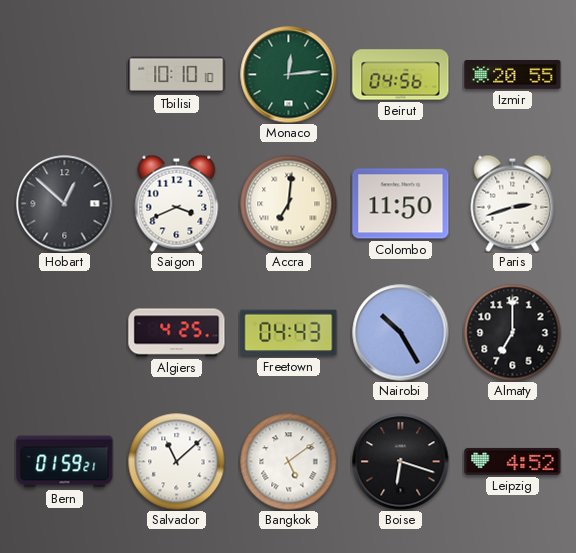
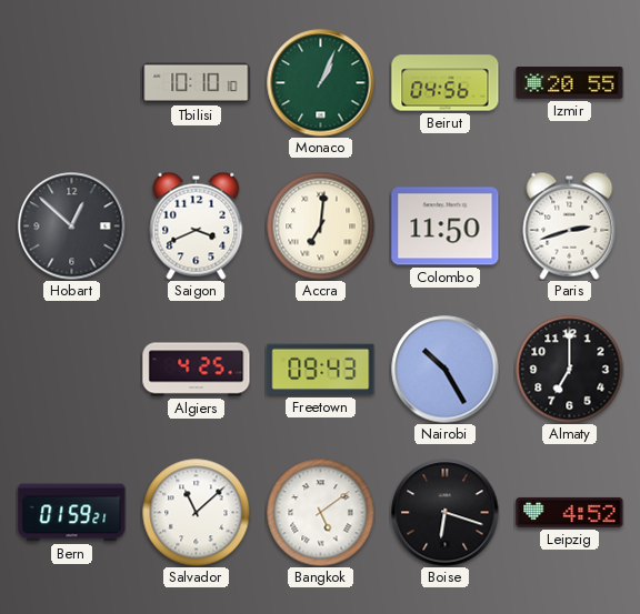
Monaco: 12:14 -> 1:04
Freetown: 04:43 -> 09:43
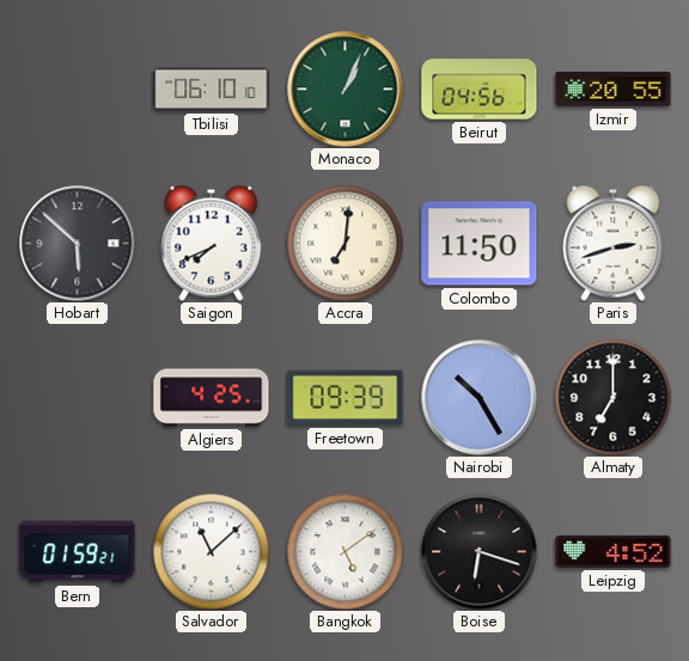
Tbilisi: 10:10 -> 06:10
Hobart: 12:52 -> 5:52
Saigon: 3:41 -> 7:41
Freetown: 09:43 -> 09:39
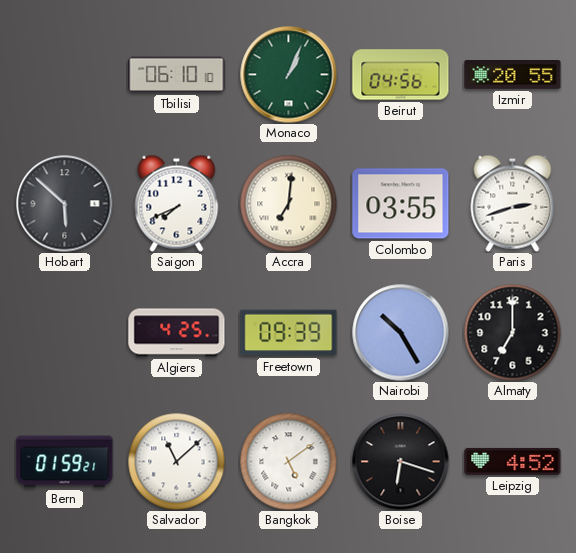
Colombo: 11:50 -> 03:55
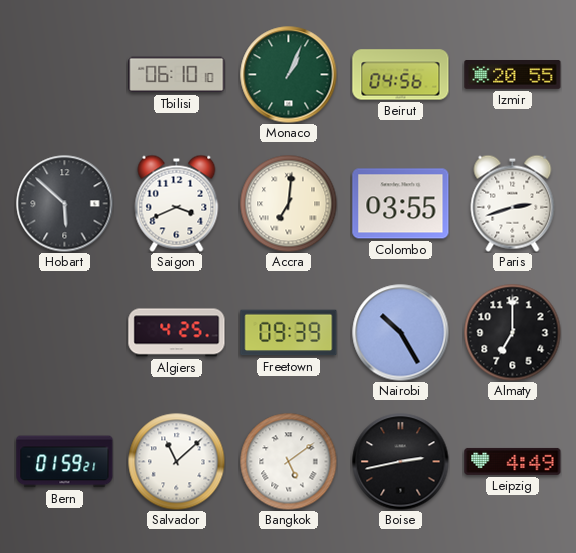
Saigon: 7:41 -> 3:41
Boise: 6:18 -> 2:43
Leipzig: 4:52 -> 4:49
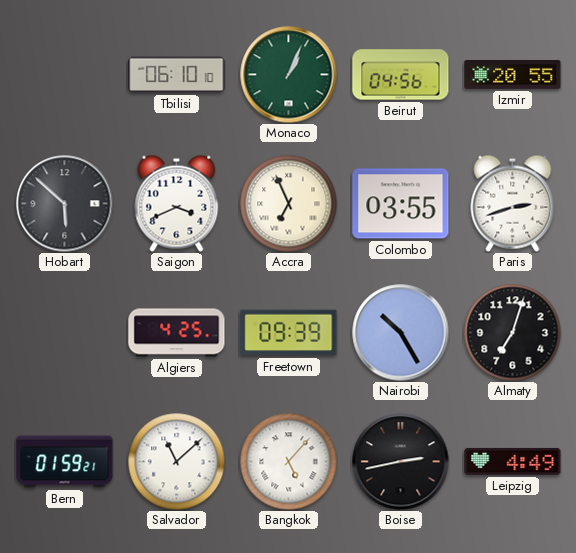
Accra: 7:01 -> 6:56
Almaty: 7:00 -> 7:03
Bangkok: 5:09 -> 5:07
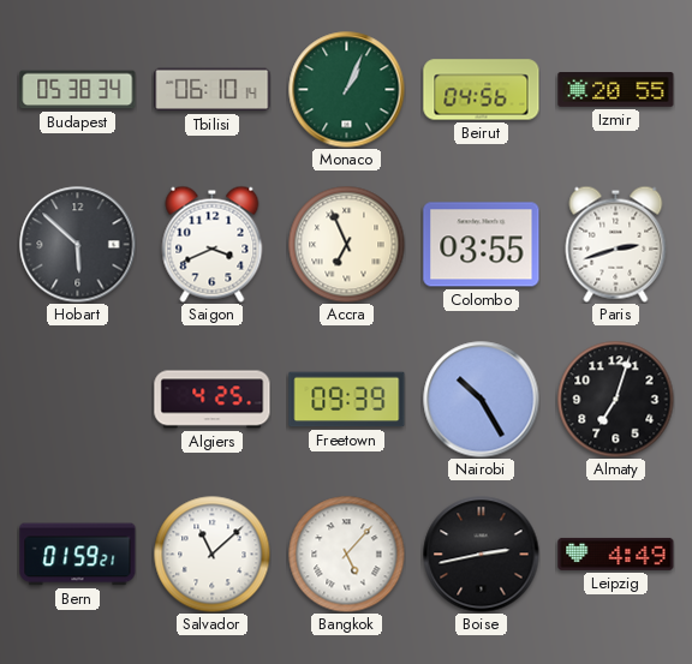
Budapest: none -> 05:38
Tbilisi: 06:10:10 -> 06:10:14
